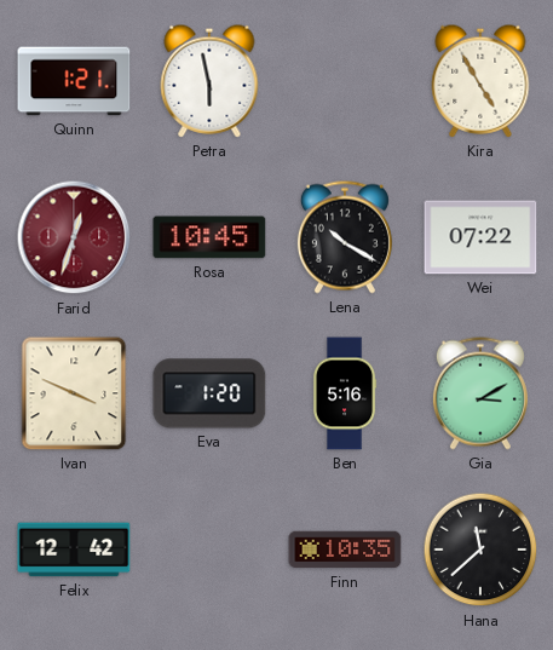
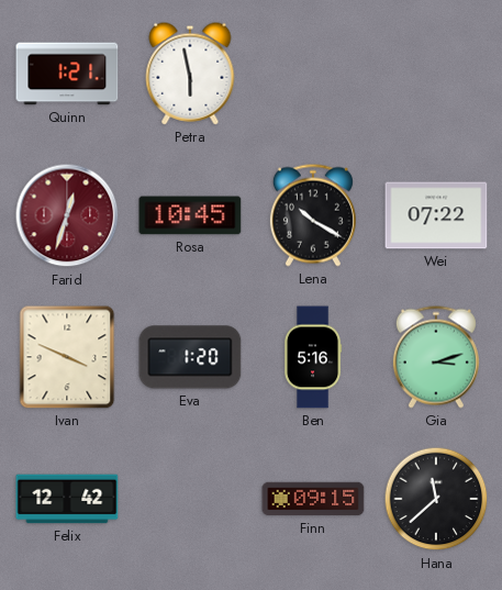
Kira: 4:55 -> none
Gia: 3:10 -> 3:12
Finn: 10:35 -> 09:15
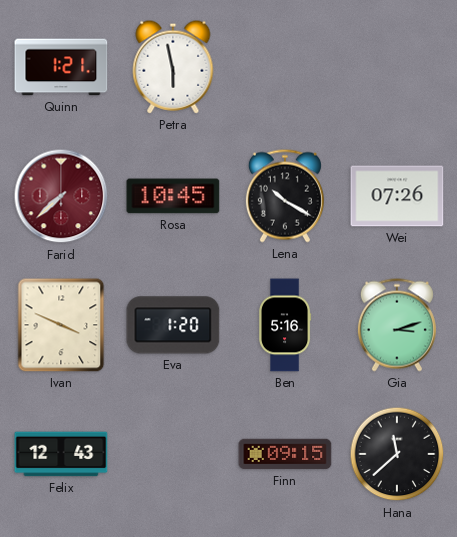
Farid: 12:33 -> 7:38
Wei: 07:22 -> 07:26
Felix: 12:42 -> 12:43
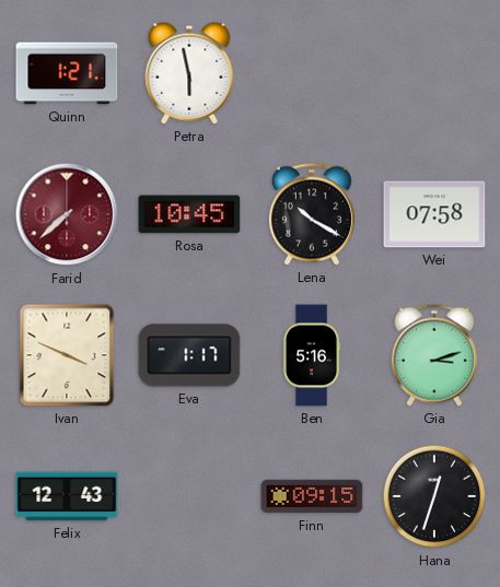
Wei: 07:26 -> 07:58
Eva: 1:20 -> 1:17
Hana: 11:38 -> 12:33
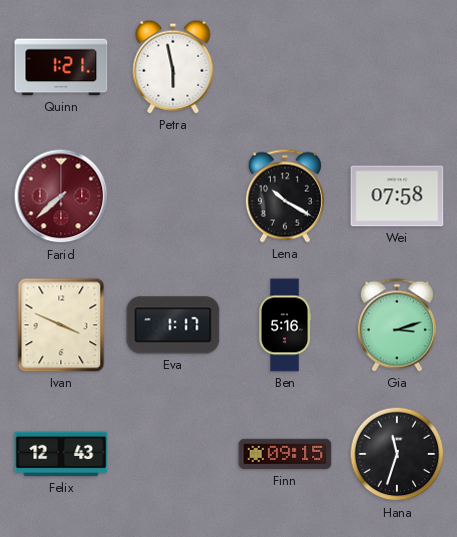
Rosa: 10:45 -> none
Hana: 12:33 -> 11:33
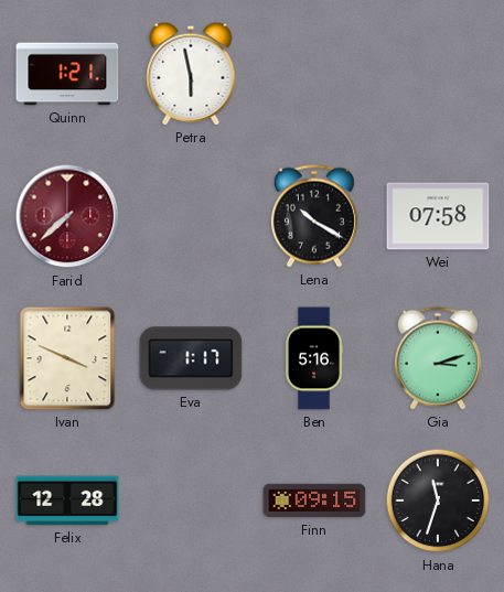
Felix: 12:43 -> 12:28
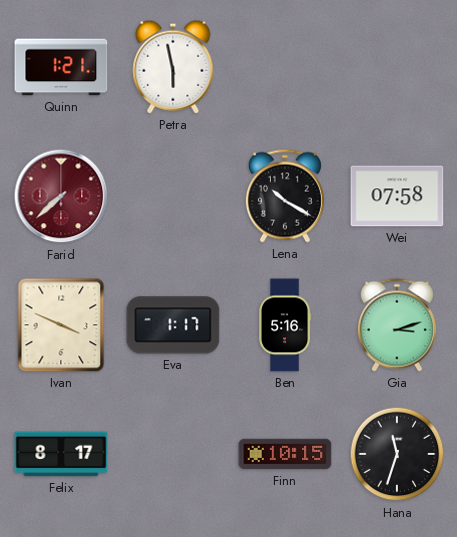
Felix: 12:28 -> 8:17
Finn: 09:15 -> 10:15
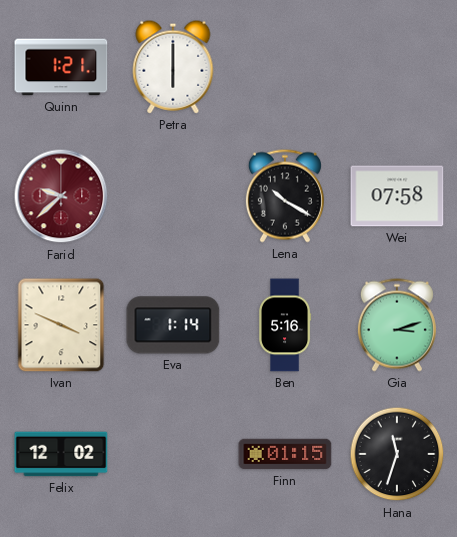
Petra: 5:58 -> 6:00
Farid: 7:38 -> 9:38
Eva: 1:17 -> 1:14
Felix: 8:17 -> 12:02
Finn: 10:15 -> 01:15
